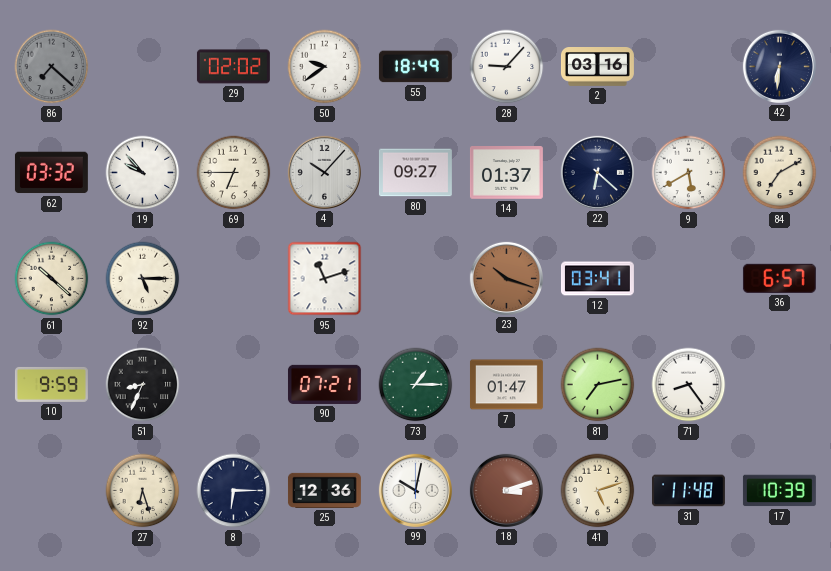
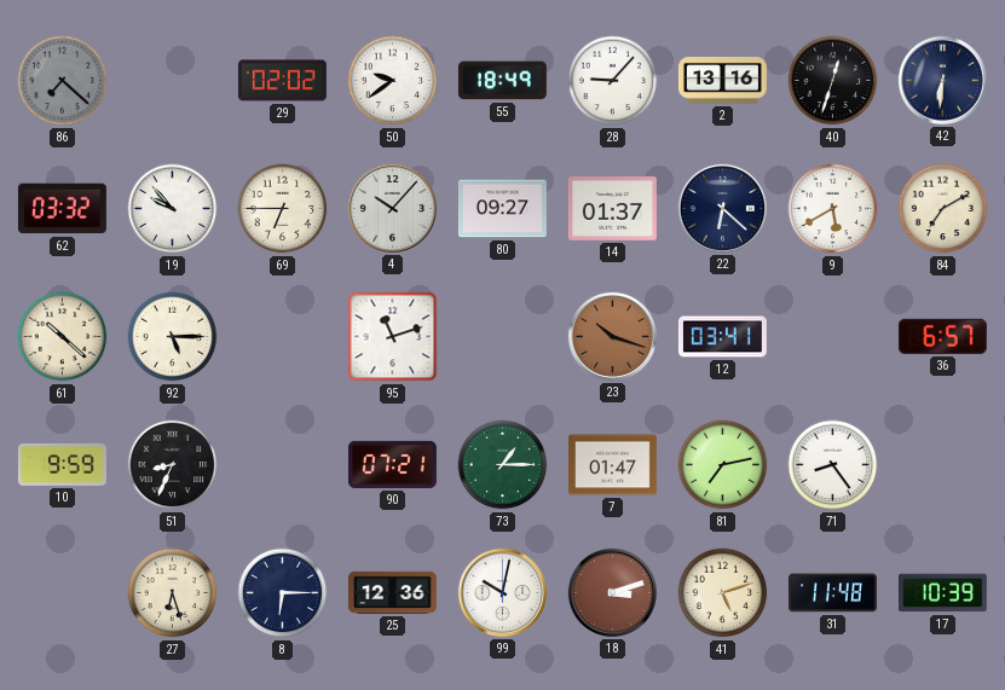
2: 03:16 -> 13:16
40: none -> 12:33
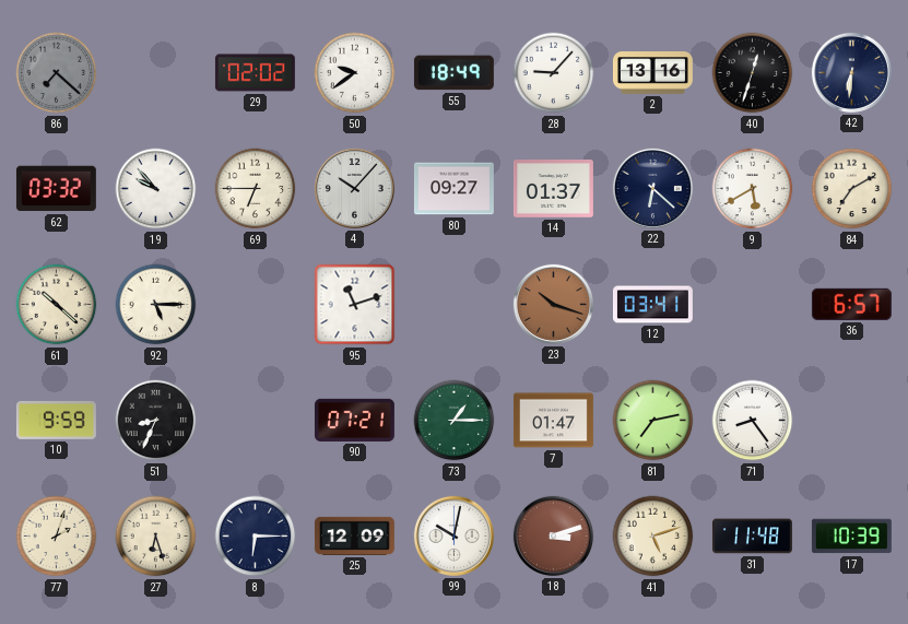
77: none -> 2:03
25: 12:36 -> 12:09
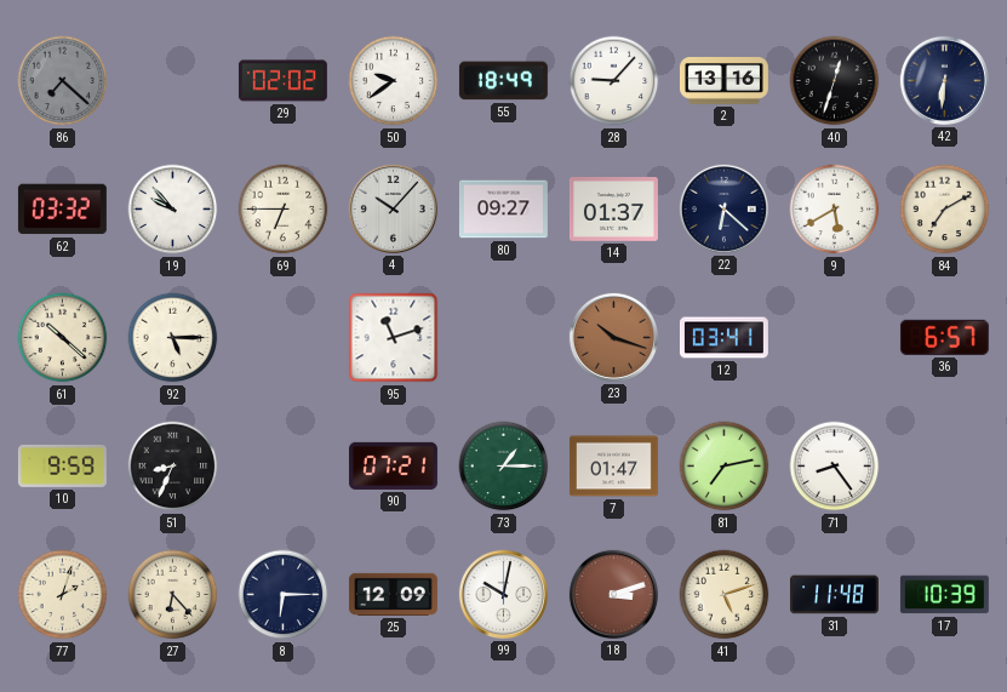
27: 6:27 -> 6:23
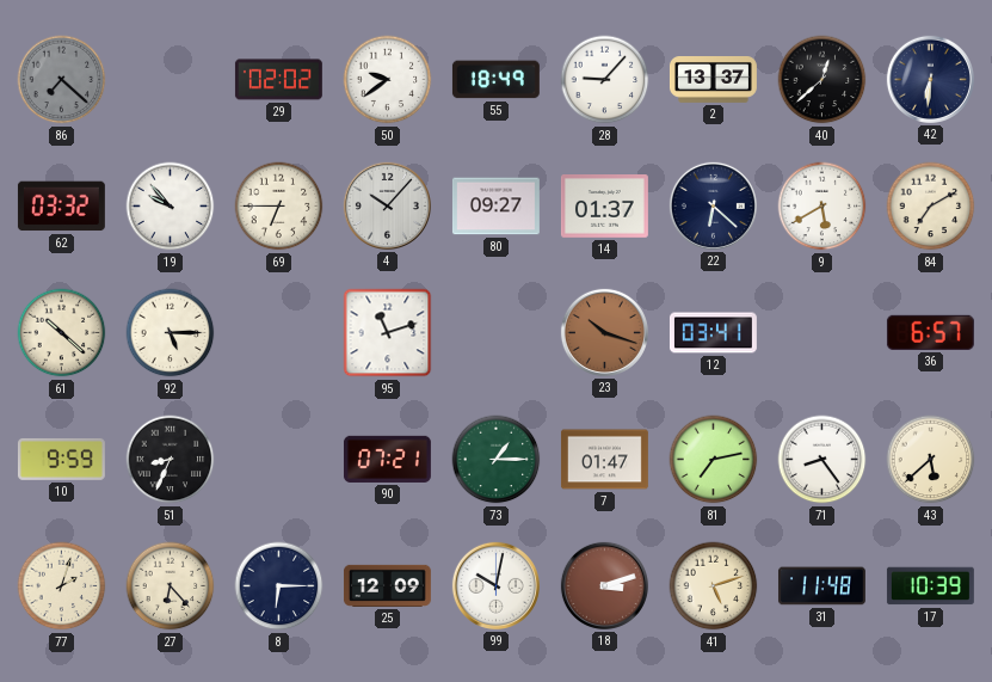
2: 13:16 -> 13:37
40: 12:33 -> 12:38
43: none -> 5:38
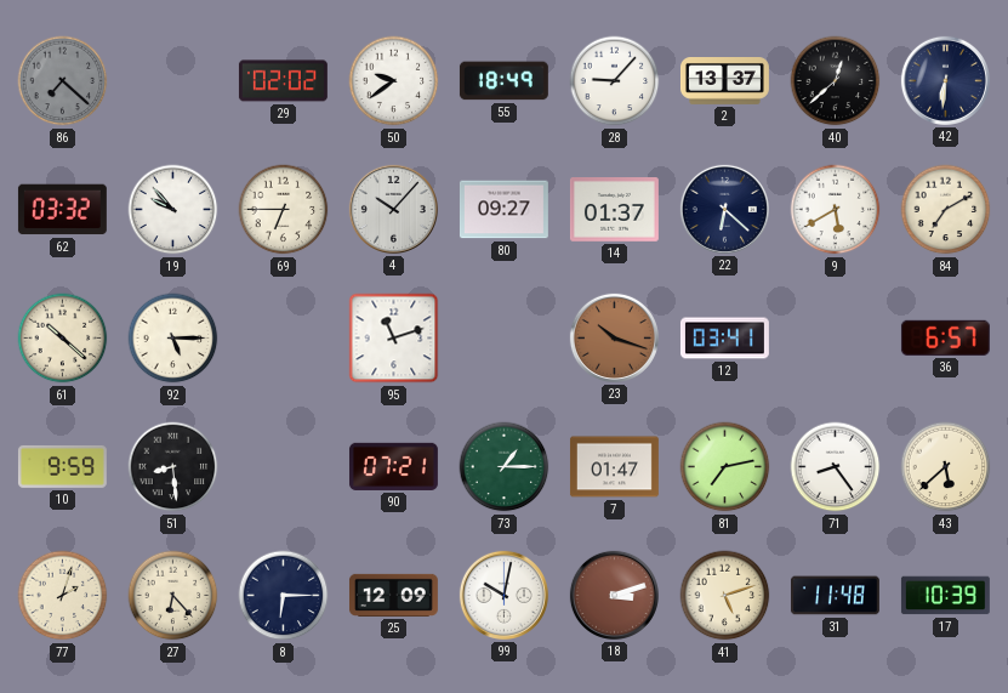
51: 8:34 -> 8:29
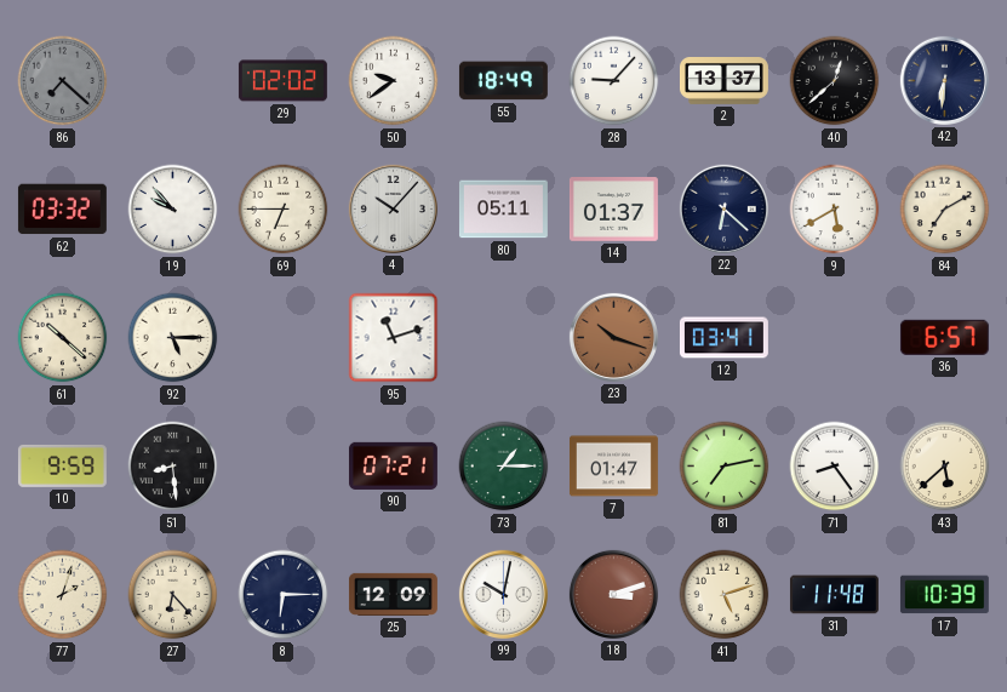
80: 09:27 -> 05:11
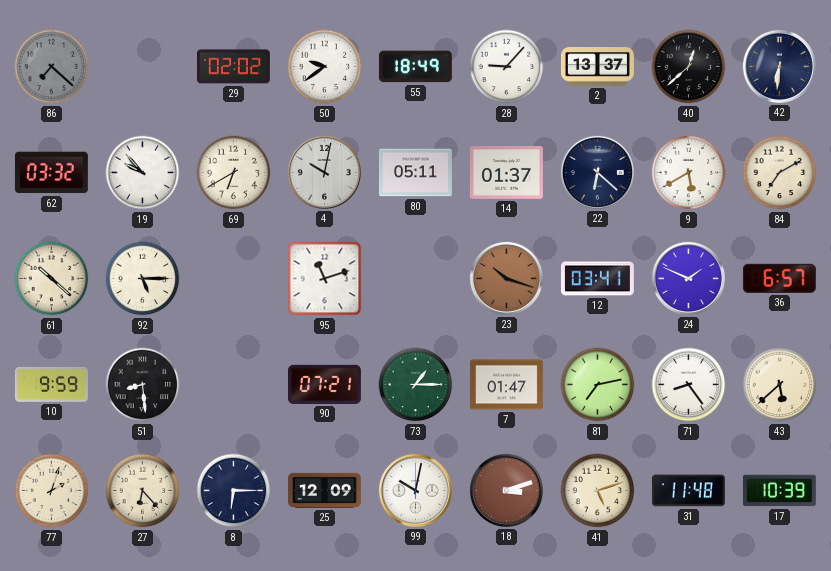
69: 6:45 -> 6:40
4: 10:07 -> 10:02
24: none -> 1:49
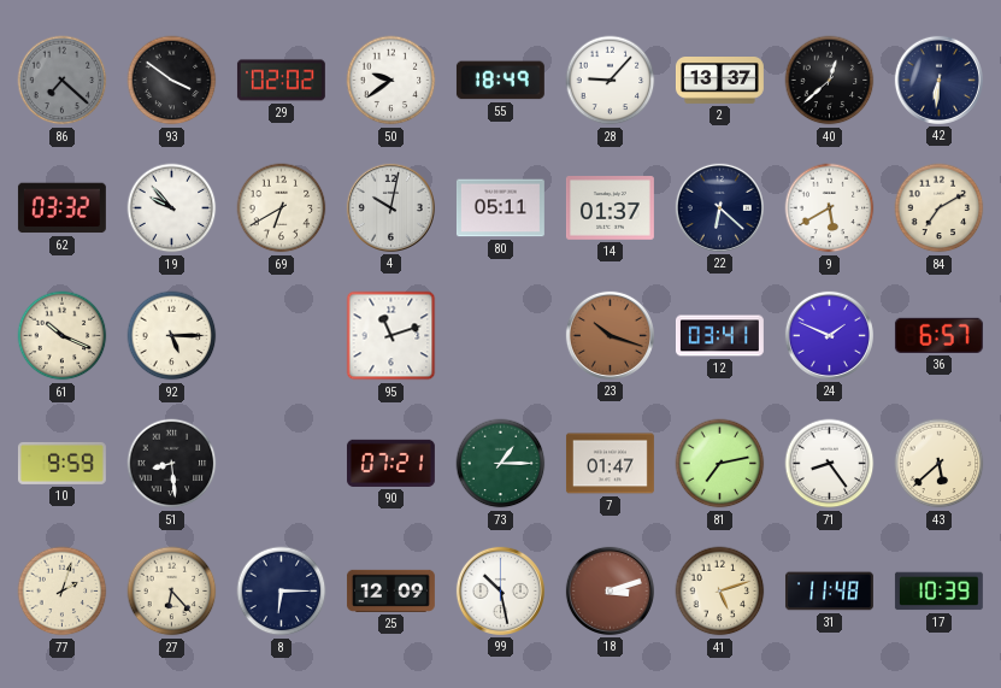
93: none -> 3:51
61: 10:22 -> 10:19
99: 10:02 -> 10:28
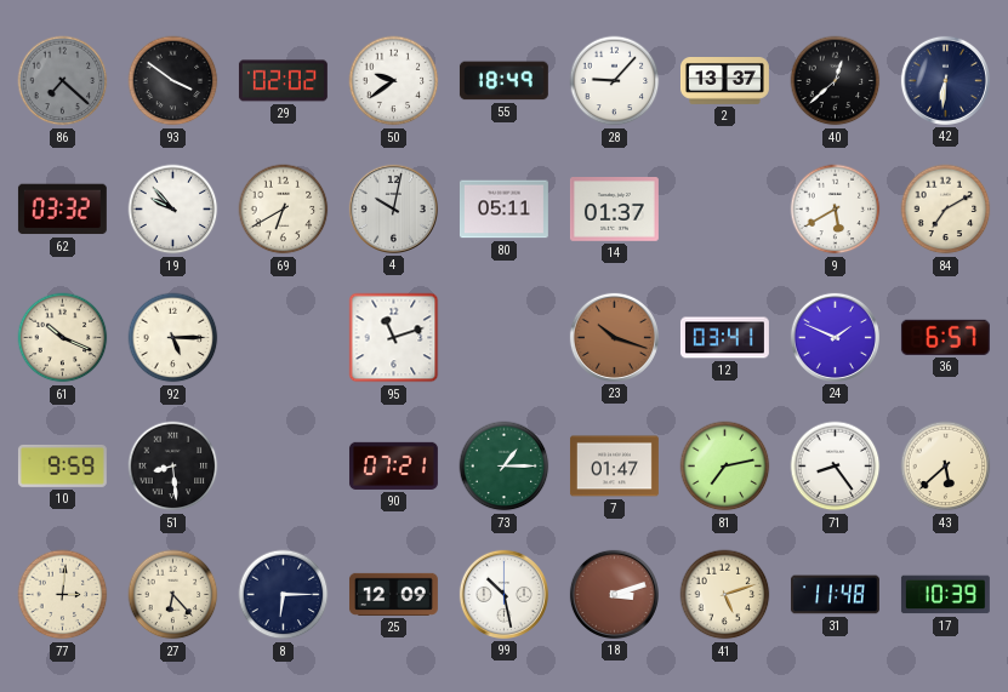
22: 6:22 -> none
77: 2:03 -> 3:01
